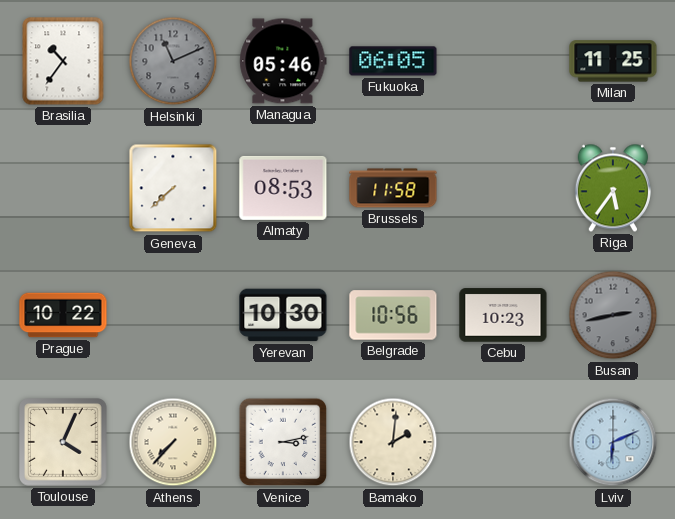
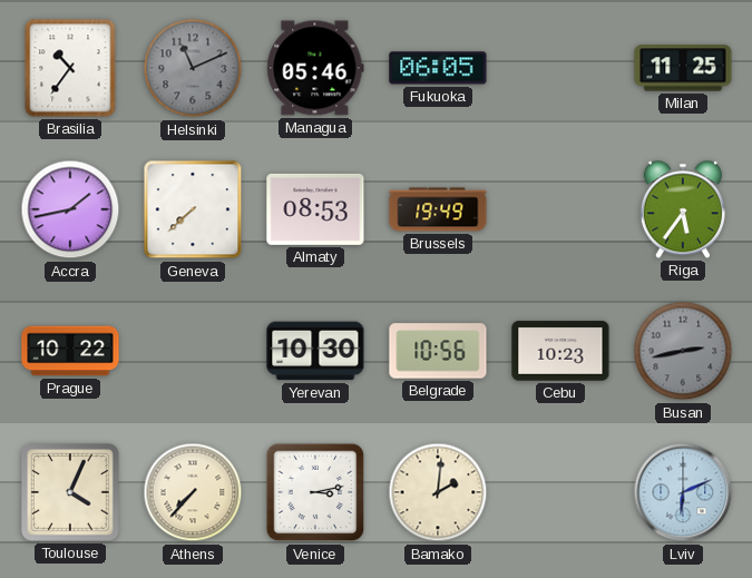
Accra: none -> 1:43
Brussels: 11:58 -> 19:49
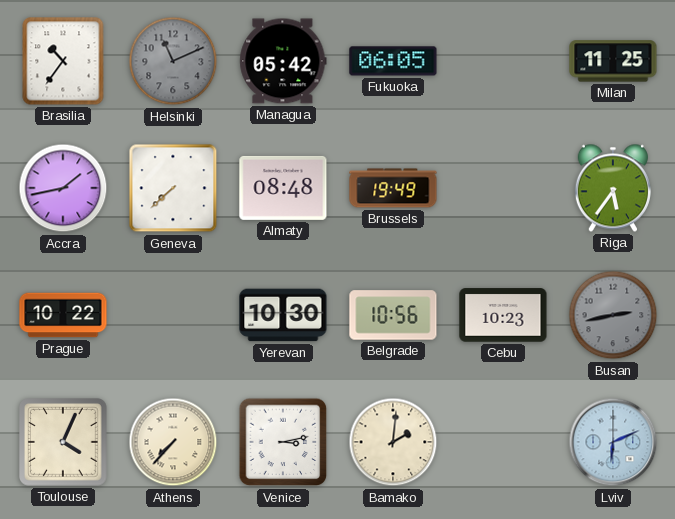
Managua: 05:46 -> 05:42
Almaty: 08:53 -> 08:48
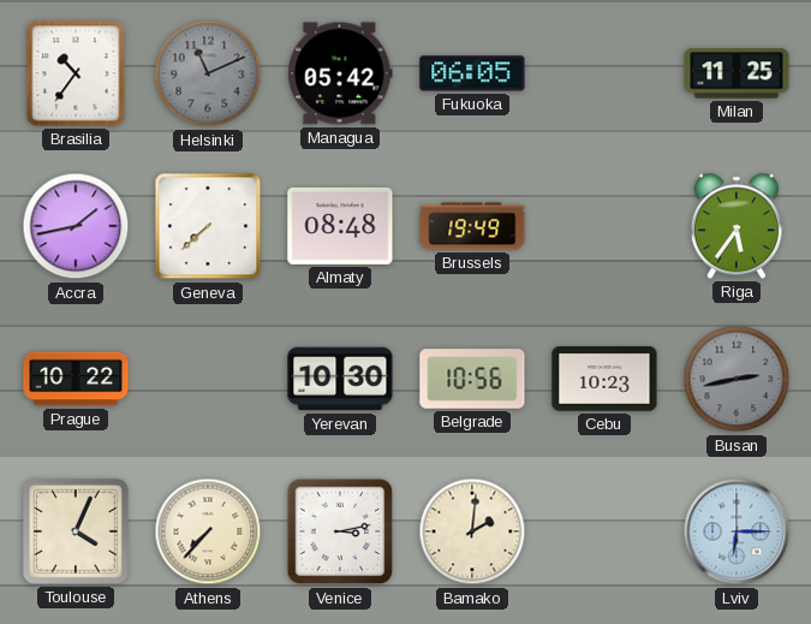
Lviv: 6:11 -> 6:15
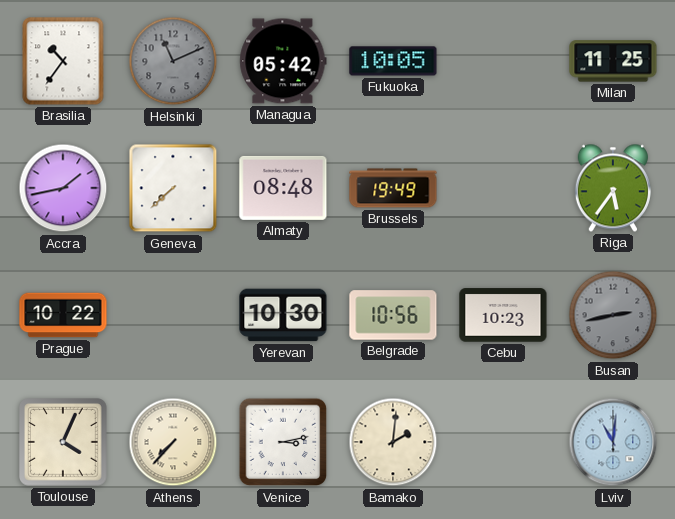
Fukuoka: 06:05 -> 10:05
Lviv: 6:15 -> 11:01
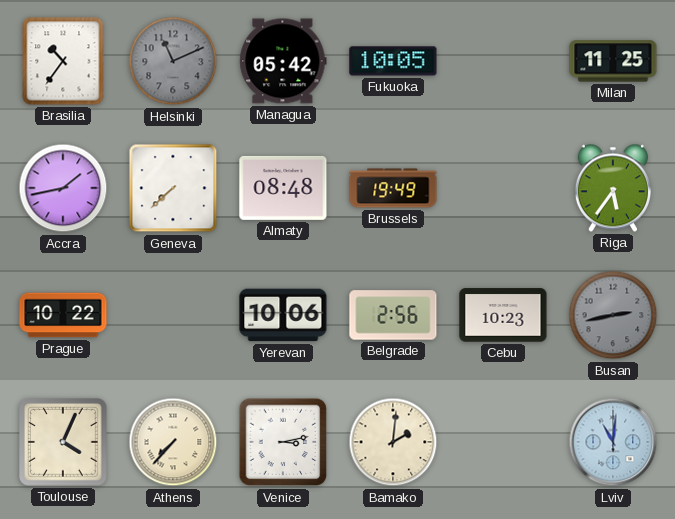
Yerevan: 10:30 -> 10:06
Belgrade: 10:56 -> 2:56
